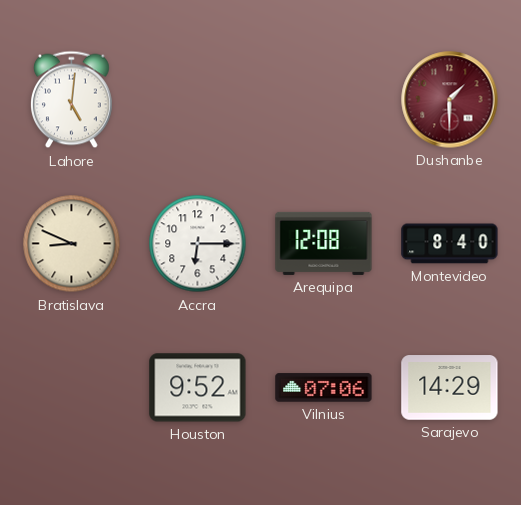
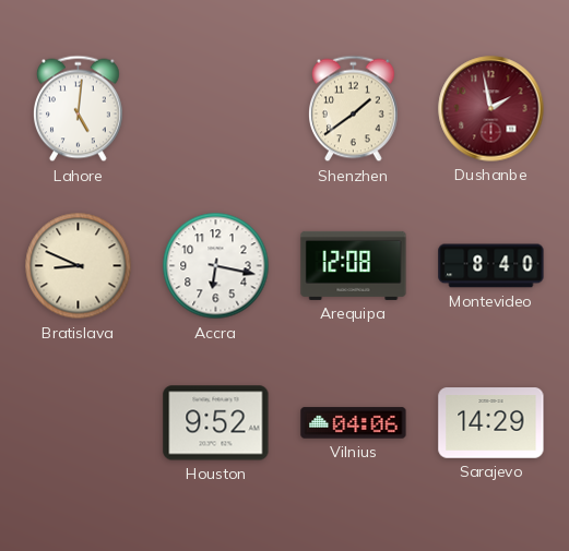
Shenzhen: none -> 1:39
Dushanbe: 1:30 -> 1:58
Accra: 6:15 -> 6:17
Vilnius: 07:06 -> 04:06
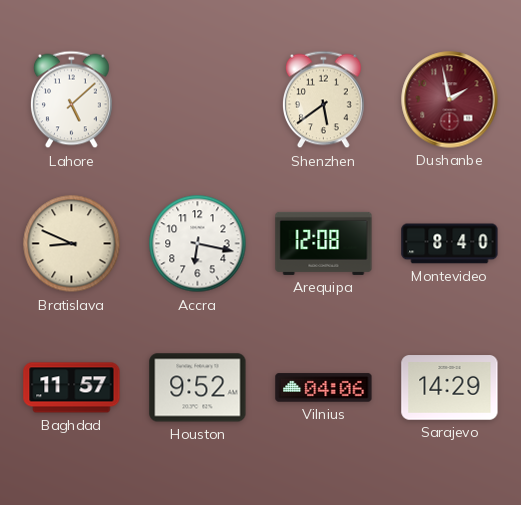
Lahore: 5:01 -> 5:08
Shenzhen: 1:39 -> 5:39
Baghdad: none -> 11:57
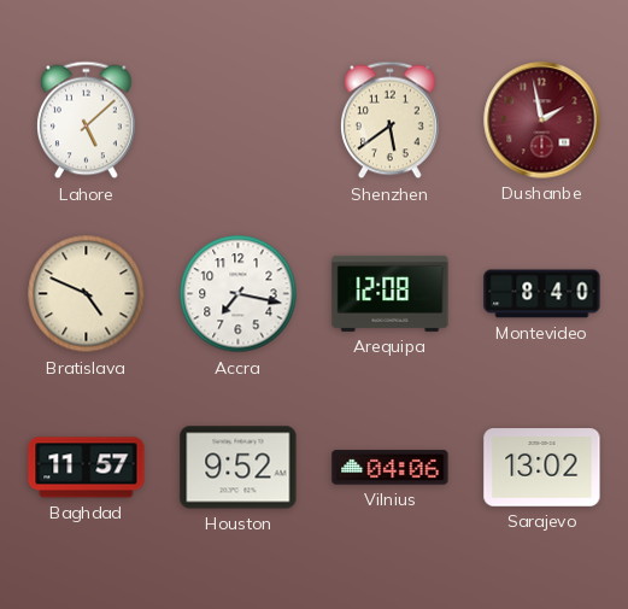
Bratislava: 8:49 -> 4:49
Accra: 6:17 -> 7:17
Sarajevo: 14:29 -> 13:02
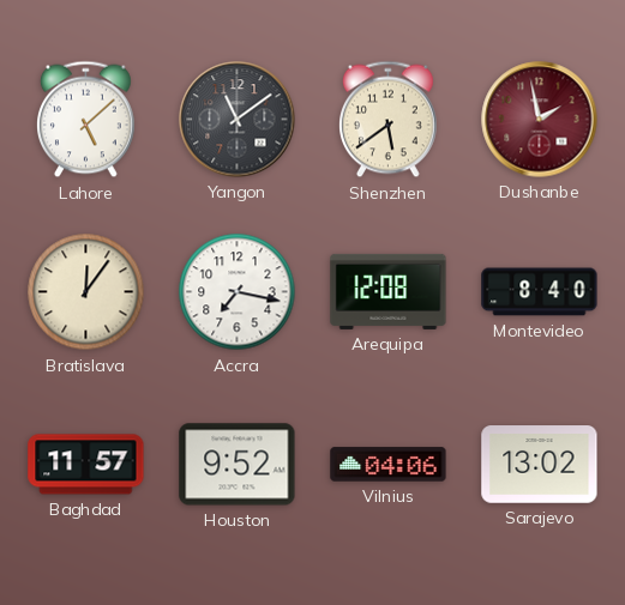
Yangon: none -> 11:09
Bratislava: 4:49 -> 12:06
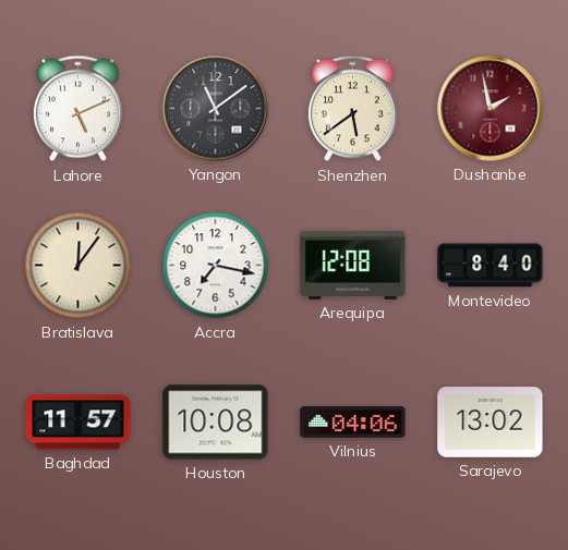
Lahore: 5:08 -> 5:11
Houston: 9:52 -> 10:08
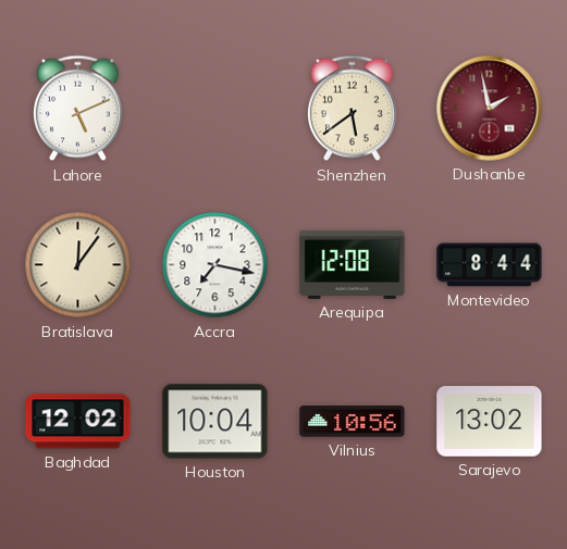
Yangon: 11:09 -> none
Montevideo: 8:40 -> 8:44
Baghdad: 11:57 -> 12:02
Houston: 10:08 -> 10:04
Vilnius: 04:06 -> 10:56
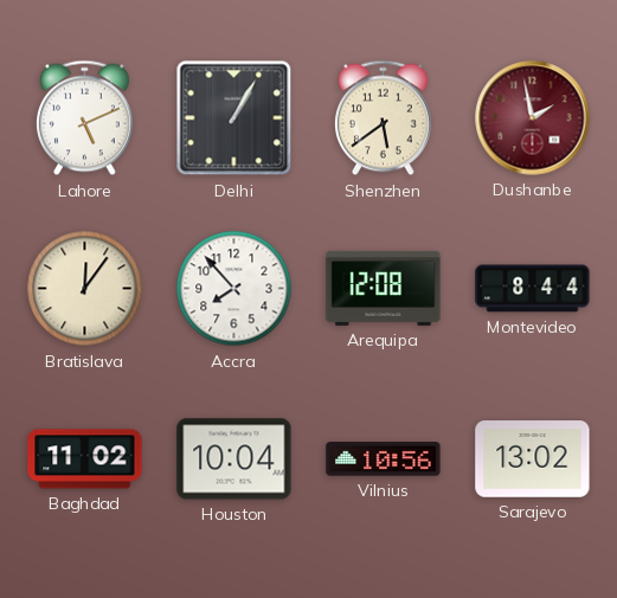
Delhi: none -> 1:05
Accra: 7:17 -> 7:53
Baghdad: 12:02 -> 11:02
